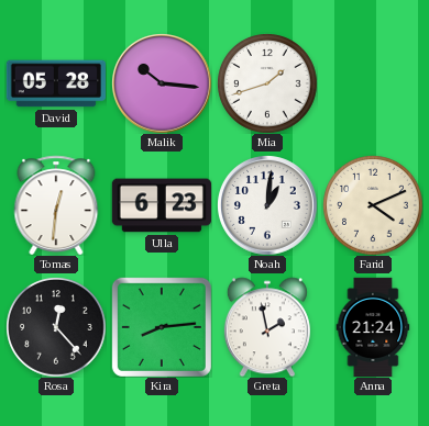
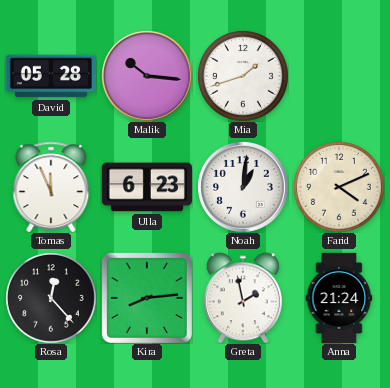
Tomas: 12:31 -> 11:56
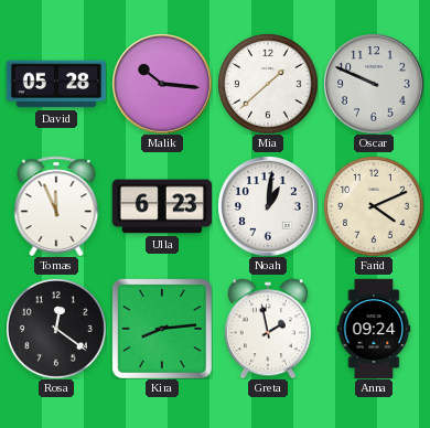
Mia: 1:42 -> 1:38
Oscar: none -> 9:49
Rosa: 12:23 -> 12:21
Anna: 21:24 -> 09:24
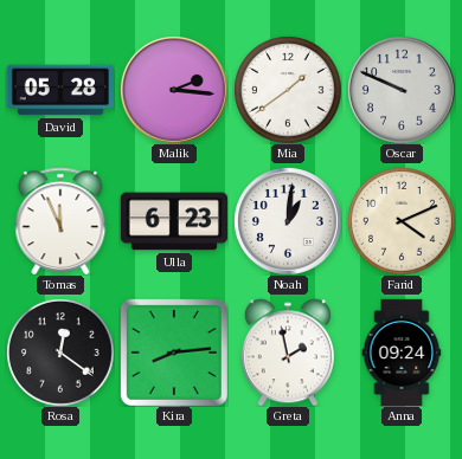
Malik: 10:16 -> 2:16
Mia: 1:38 -> 1:39
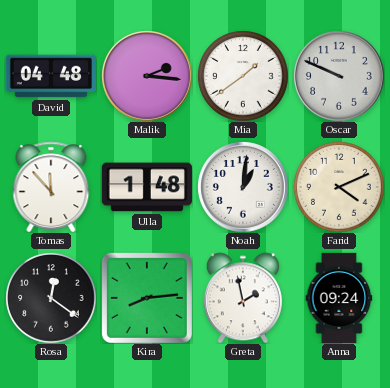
David: 05:28 -> 04:48
Tomas: 11:56 -> 11:53
Ulla: 6:23 -> 1:48
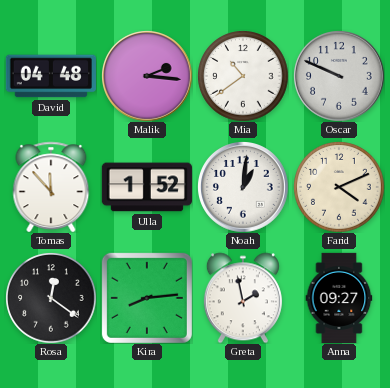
Mia: 1:39 -> 10:39
Ulla: 1:48 -> 1:52
Anna: 09:24 -> 09:27
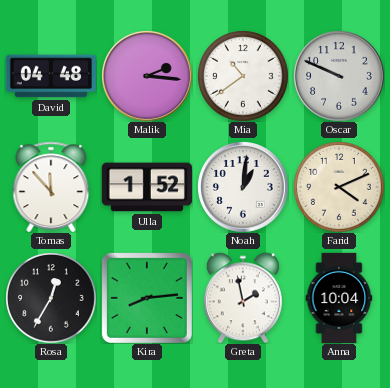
Rosa: 12:21 -> 12:35
Anna: 09:27 -> 10:04
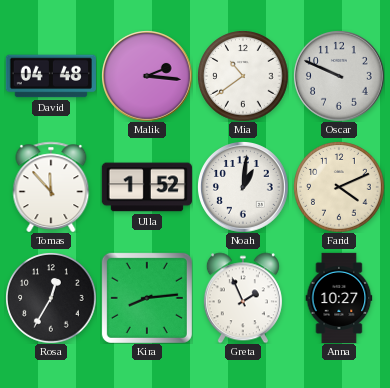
Greta: 1:58 -> 1:56
Anna: 10:04 -> 10:27
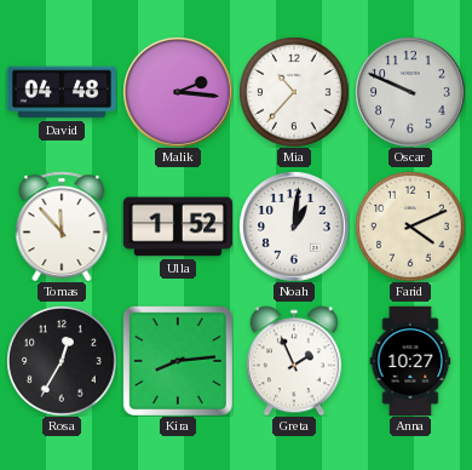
Mia: 10:39 -> 10:37
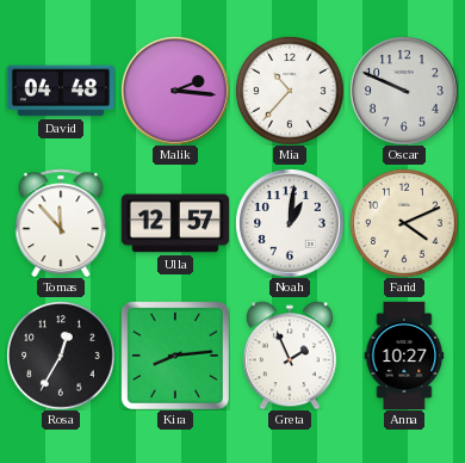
Ulla: 1:52 -> 12:57
